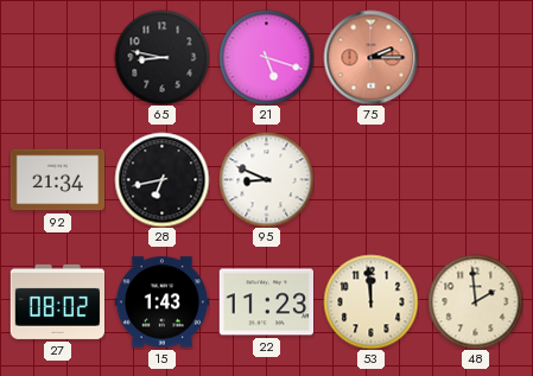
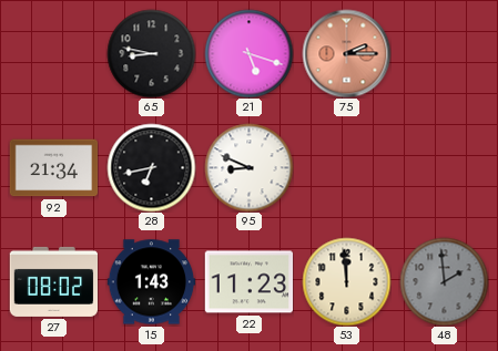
48 dial: cream -> grey
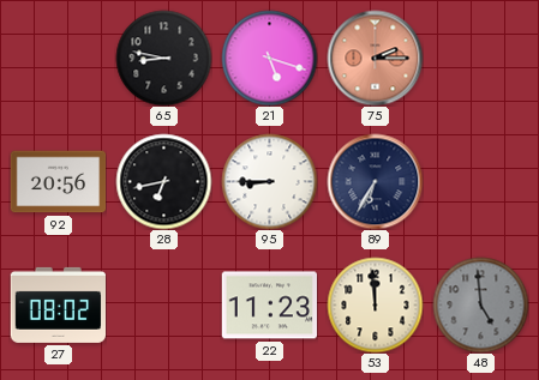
92: 21:34 -> 20:56
95: 8:49 -> 8:45
89: none -> 6:35
15: 1:43 -> none
48: 1:59 -> 4:59
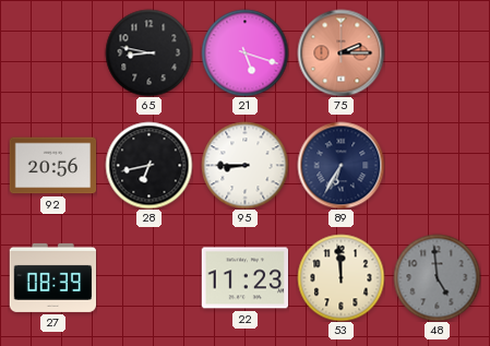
27: 08:02 -> 08:39
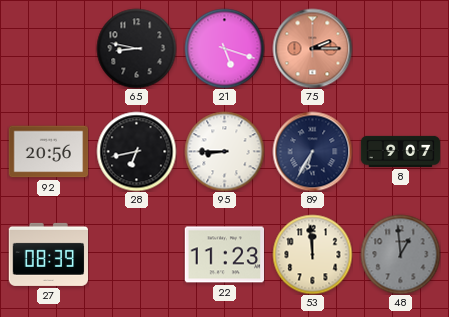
8: none -> 9:07
48: 4:59 -> 12:59
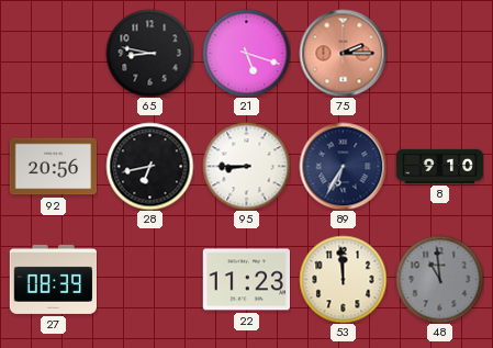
8: 9:07 -> 9:10
48: 12:59 -> 10:59
